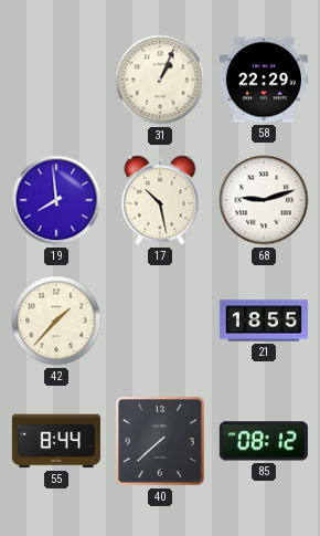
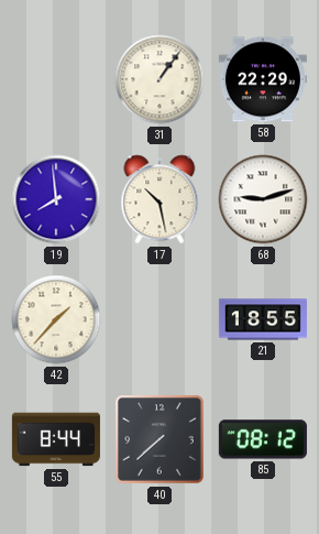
31: 1:04 -> 1:06
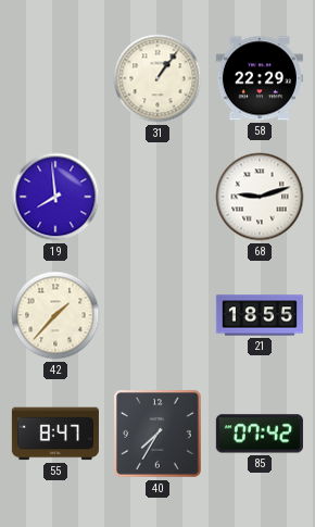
17: 10:28 -> none
55: 8:44 -> 8:47
40: 7:38 -> 7:35
85: 08:12 -> 07:42
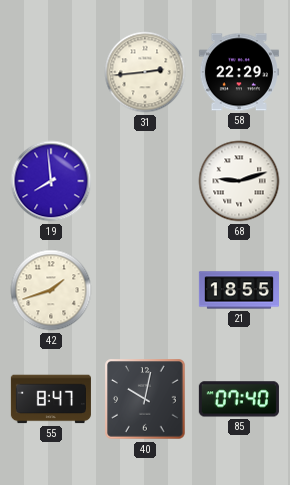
31: 1:06 -> 2:44
42: 1:37 -> 1:42
40: 7:35 -> 10:02
85: 07:42 -> 07:40
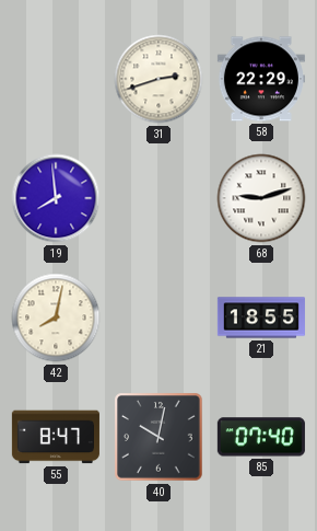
31: 2:44 -> 2:42
42: 1:42 -> 8:02
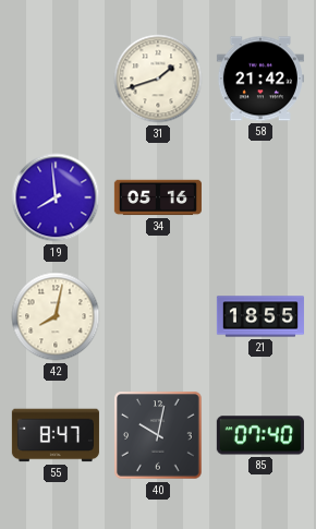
31: 2:42 -> 1:42
58: 22:29 -> 21:42
34: none -> 05:16
68: 9:12 -> none
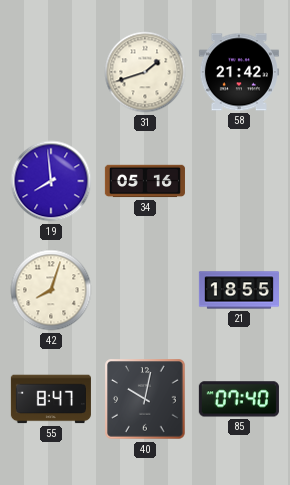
42: 8:02 -> 8:03
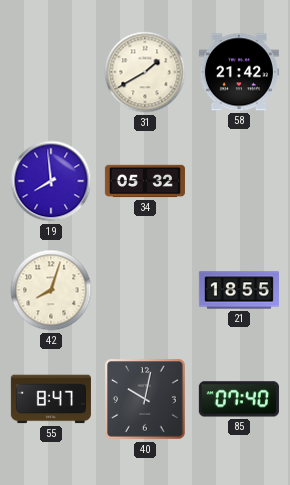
31: 1:42 -> 1:40
34: 05:16 -> 05:32
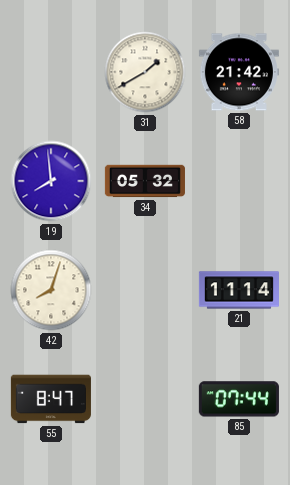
21: 18:55 -> 11:14
40: 10:02 -> none
85: 07:40 -> 07:44
